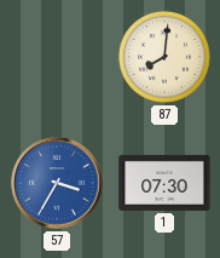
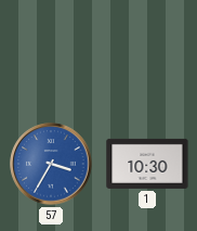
87: 8:01 -> none
1: 07:30 -> 10:30
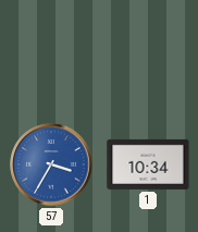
1: 10:30 -> 10:34
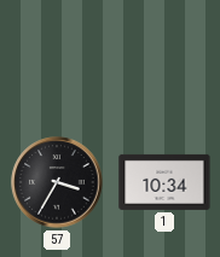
57 dial: blue -> black
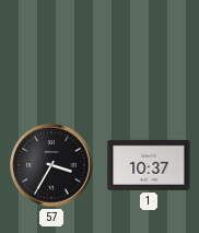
1: 10:34 -> 10:37
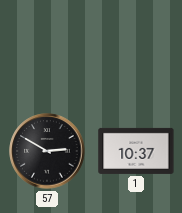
57: 3:35 -> 2:50
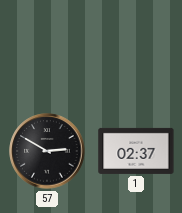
1: 10:37 -> 02:37
